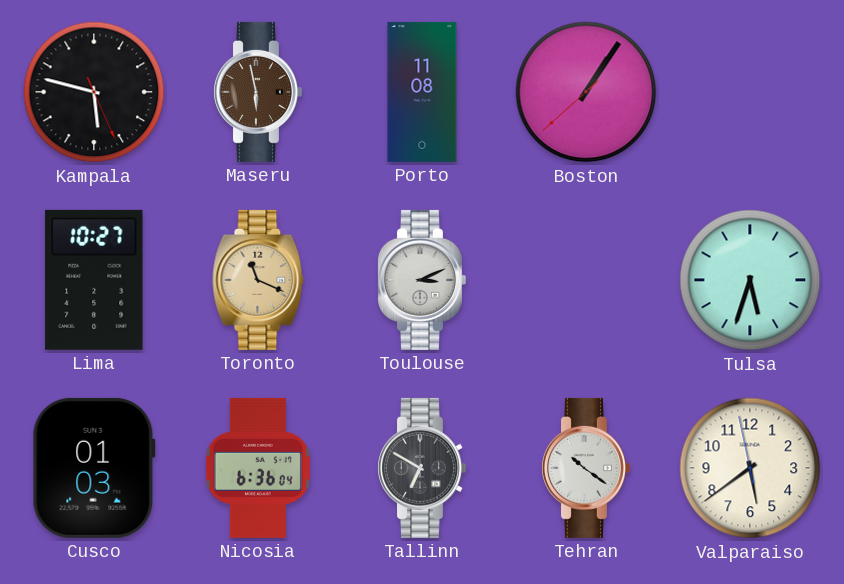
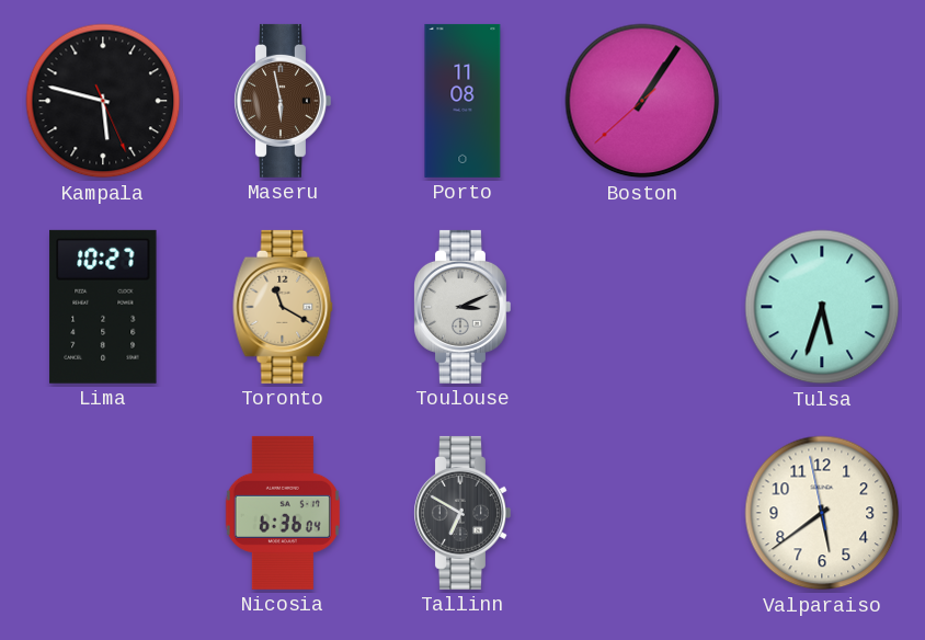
Toronto: 11:19 -> 11:20
Cusco: 01:03 -> none
Tehran: 10:21 -> none
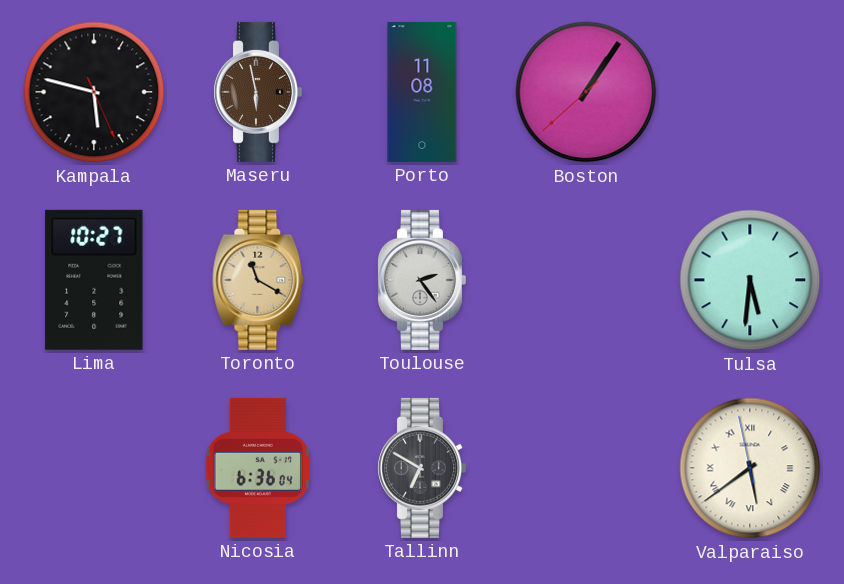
Toulouse: 3:11 -> 2:24
Tulsa: 5:33 -> 5:31
Valparaiso numerals: Arabic -> Roman
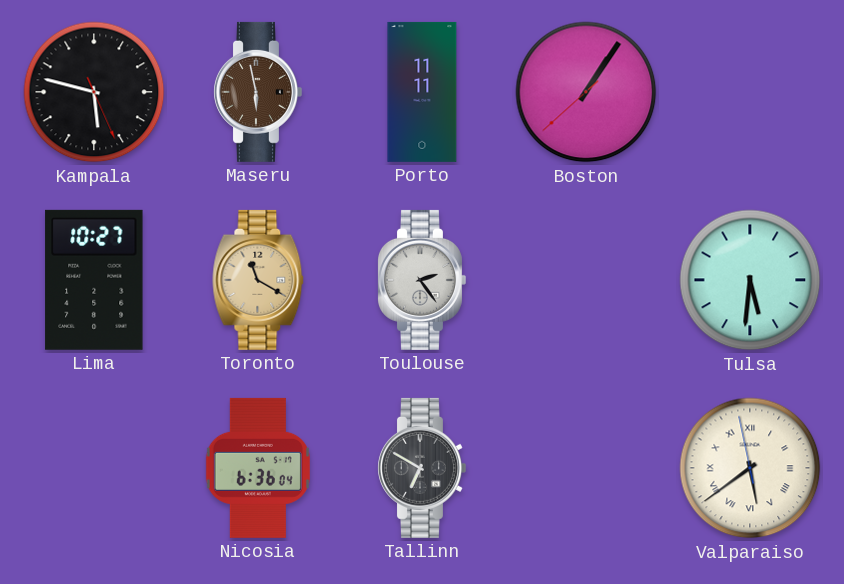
Porto: 11:08 -> 11:11
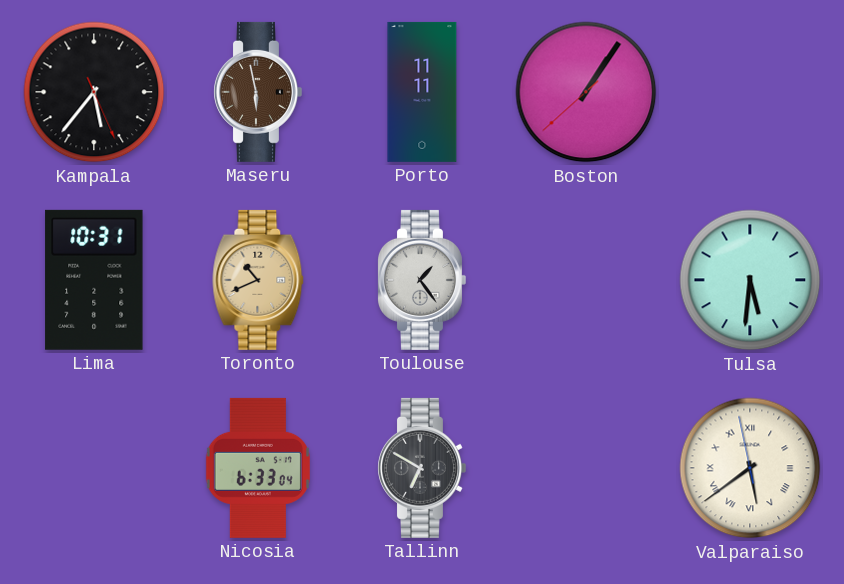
Kampala: 5:47 -> 5:36
Lima: 10:27 -> 10:31
Toronto: 11:20 -> 10:41
Toulouse: 2:24 -> 1:24
Nicosia: 6:36 -> 6:33
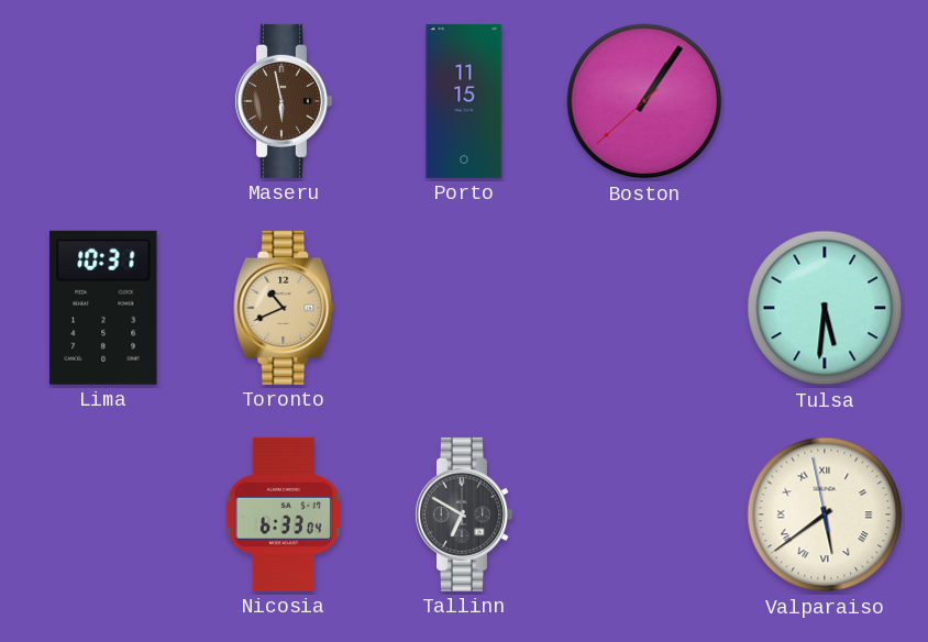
Kampala: 5:36 -> none
Porto: 11:11 -> 11:15
Toulouse: 1:24 -> none
